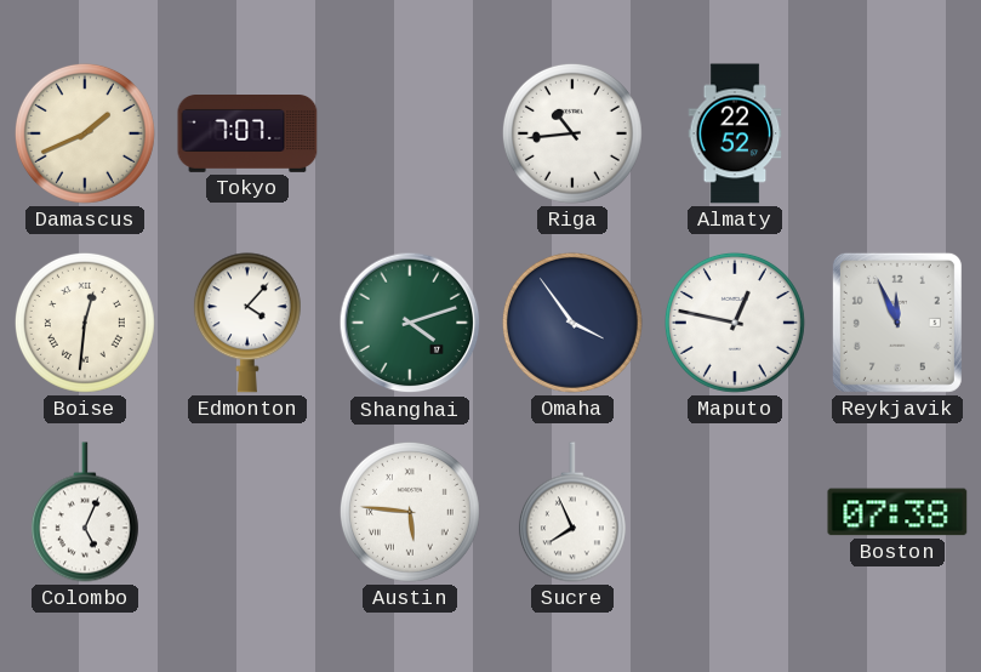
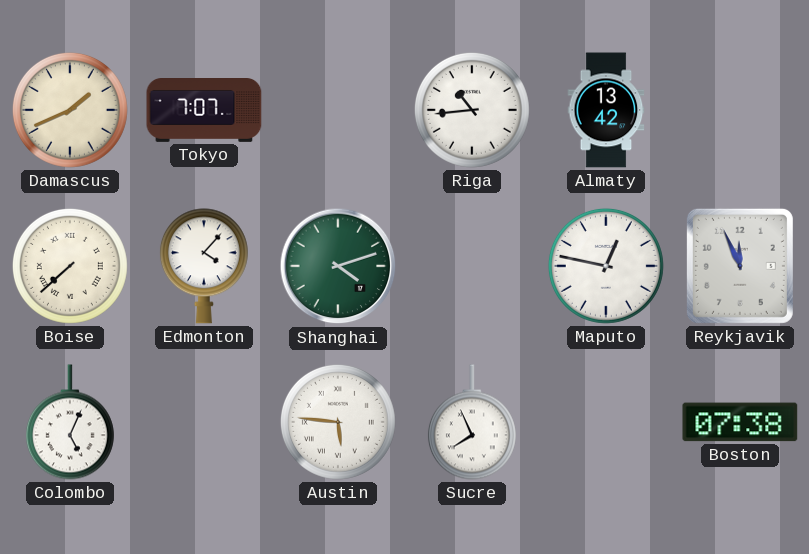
Almaty: 22:52 -> 13:42
Boise: 12:31 -> 7:38
Omaha: 3:54 -> none
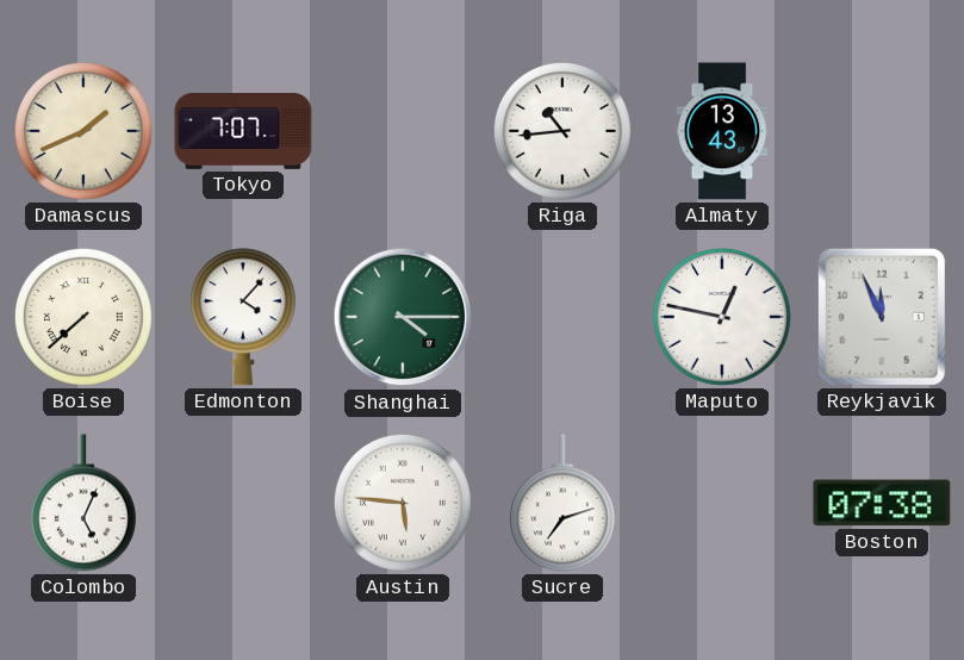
Almaty: 13:42 -> 13:43
Shanghai: 4:12 -> 4:15
Sucre: 7:56 -> 7:12
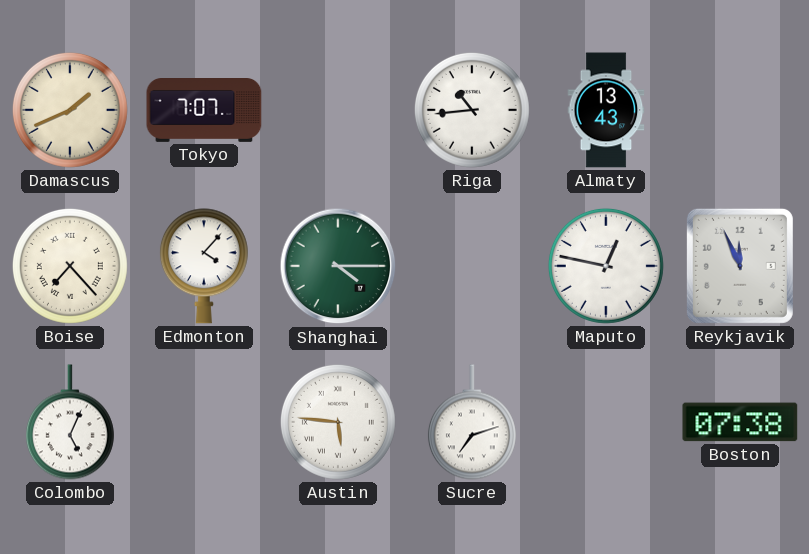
Boise: 7:38 -> 7:23
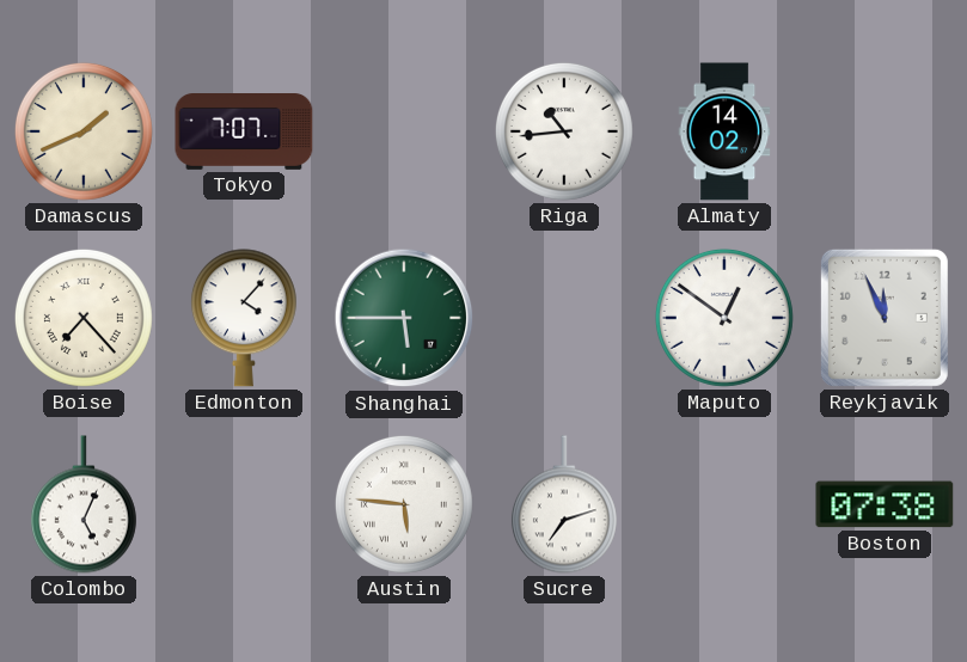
Almaty: 13:43 -> 14:02
Shanghai: 4:15 -> 5:45
Maputo: 12:47 -> 12:51
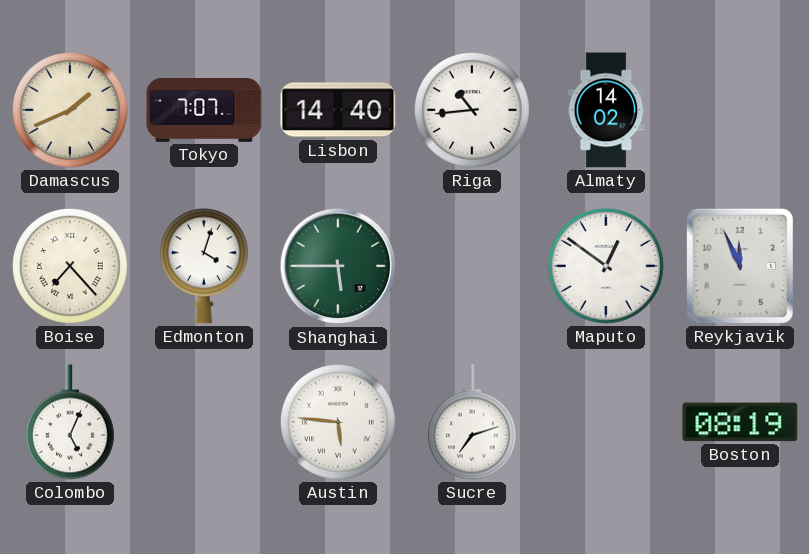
Lisbon: none -> 14:40
Edmonton: 4:07 -> 4:03
Boston: 07:38 -> 08:19
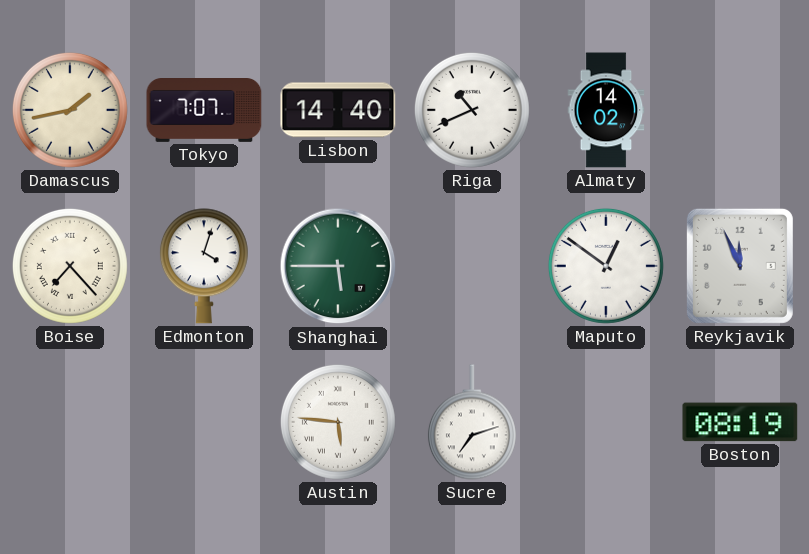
Damascus: 1:41 -> 1:43
Riga: 10:44 -> 10:41
Colombo: 5:04 -> none
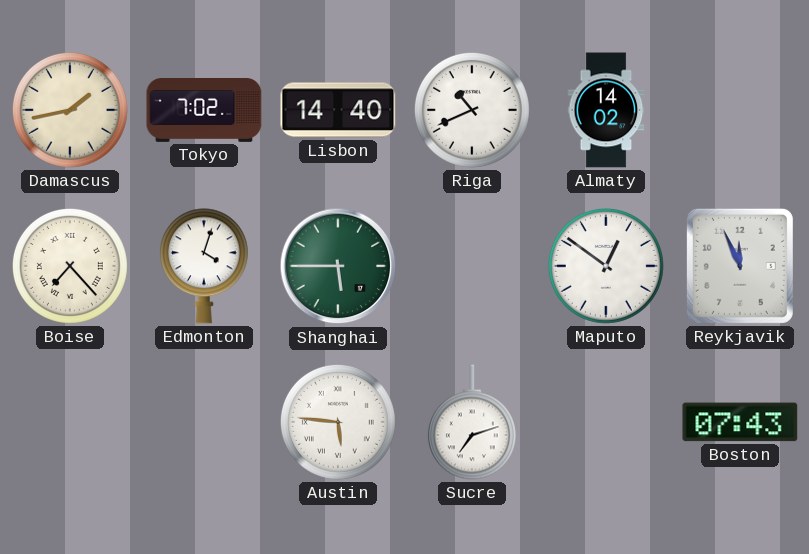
Tokyo: 7:07 -> 7:02
Boston: 08:19 -> 07:43
